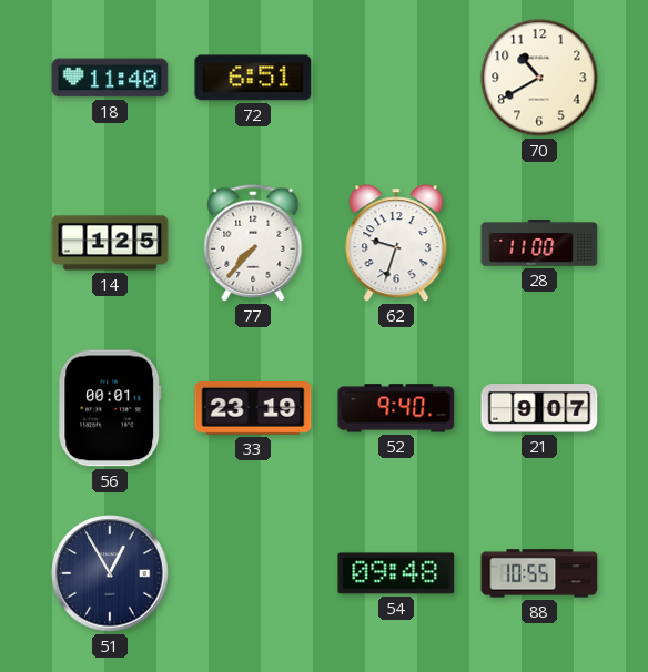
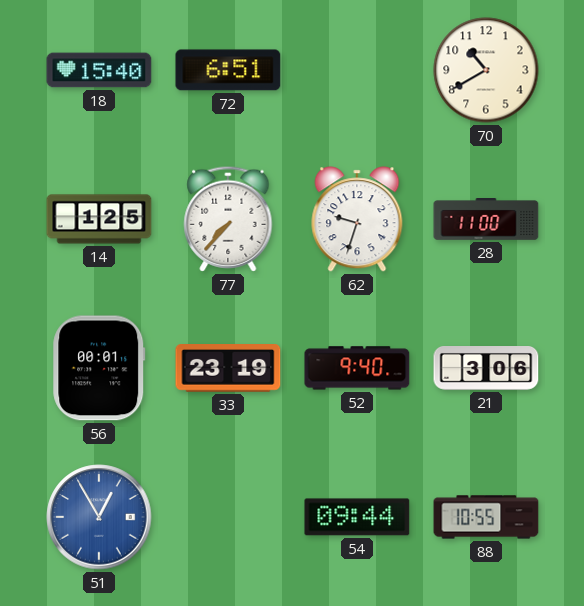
18: 11:40 -> 15:40
21: 9:07 -> 3:06
51 dial: navy -> blue
54: 09:48 -> 09:44
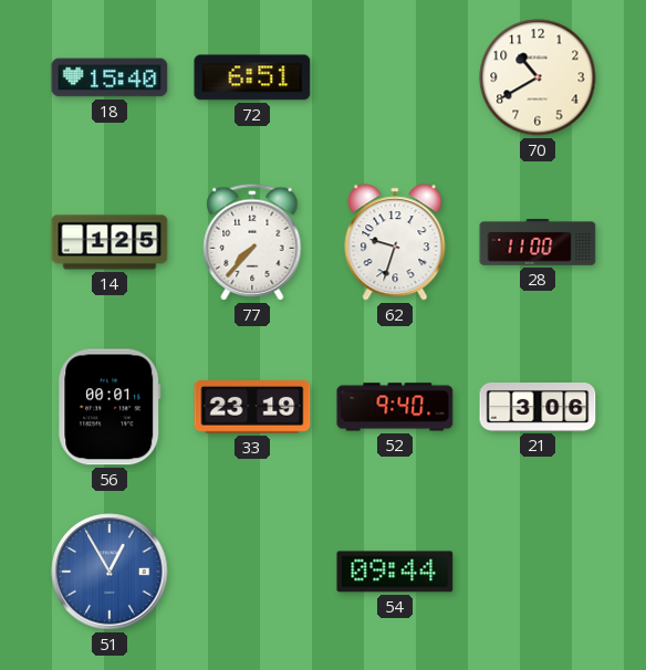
88: 10:55 -> none
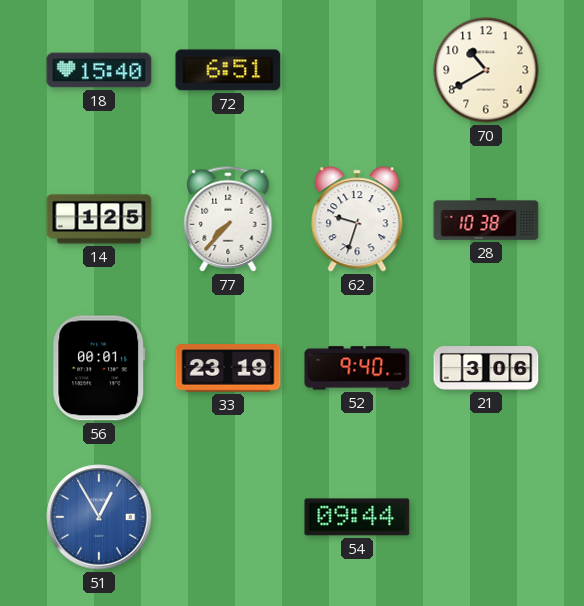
28: 11:00 -> 10:38
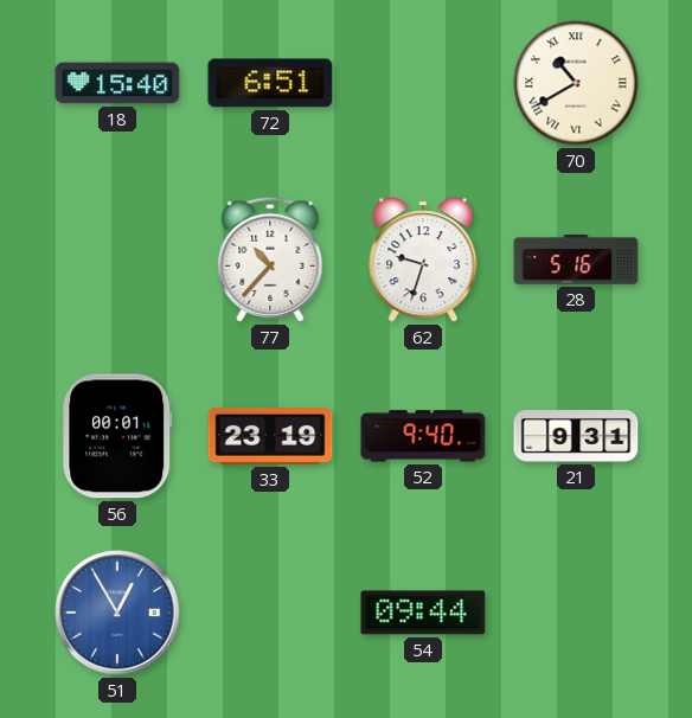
70 numerals: Arabic -> Roman
14: 1:25 -> none
77: 7:37 -> 10:37
28: 10:38 -> 5:16
21: 3:06 -> 9:31
